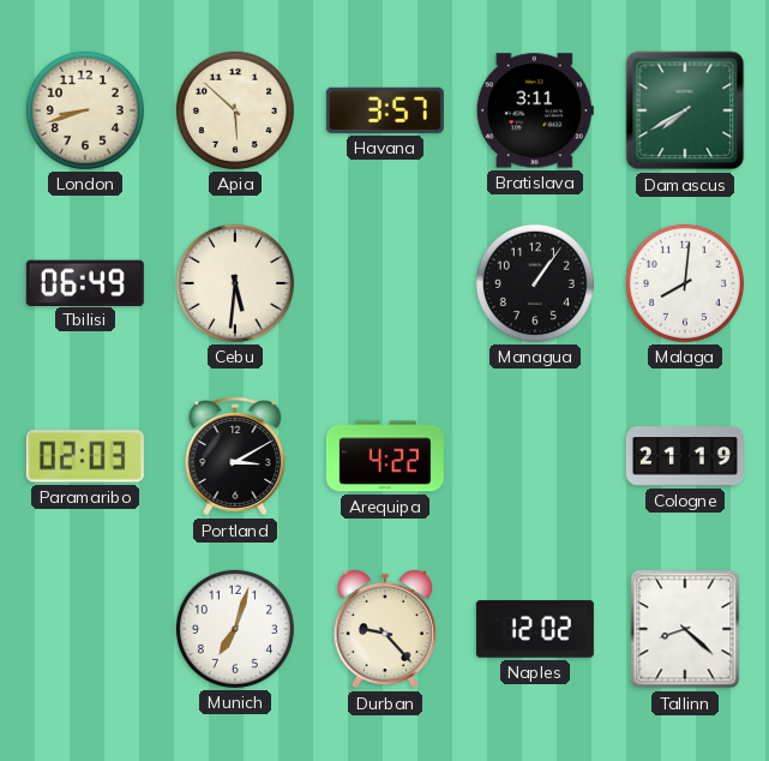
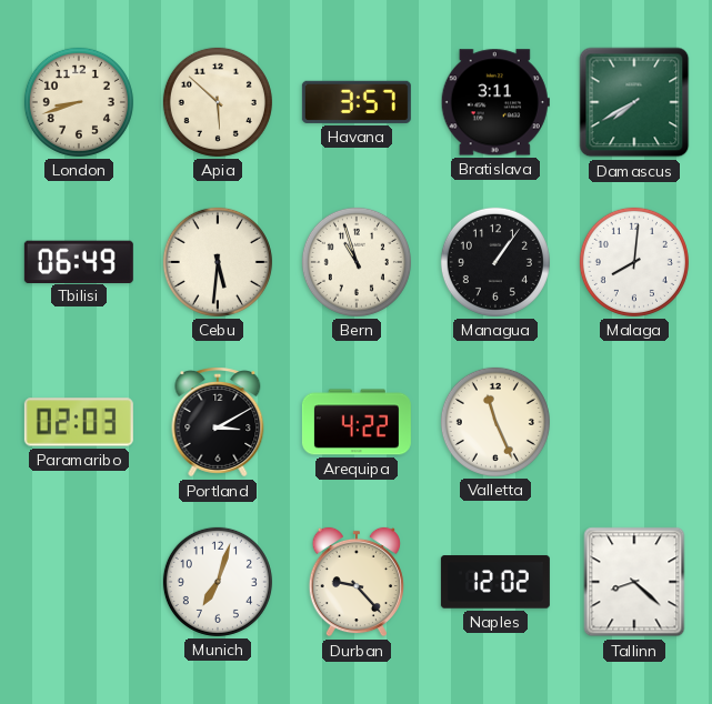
Bern: none -> 10:57
Valletta: none -> 11:26
Cologne: 21:19 -> none
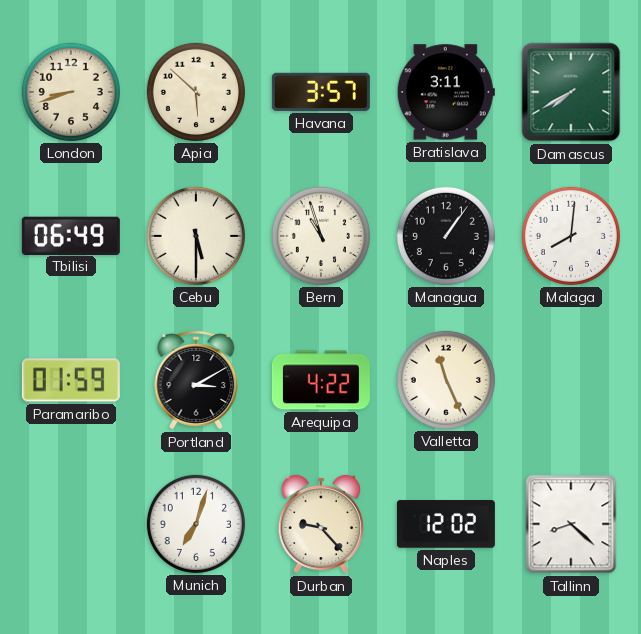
Cebu: 5:31 -> 5:30
Paramaribo: 02:03 -> 01:59
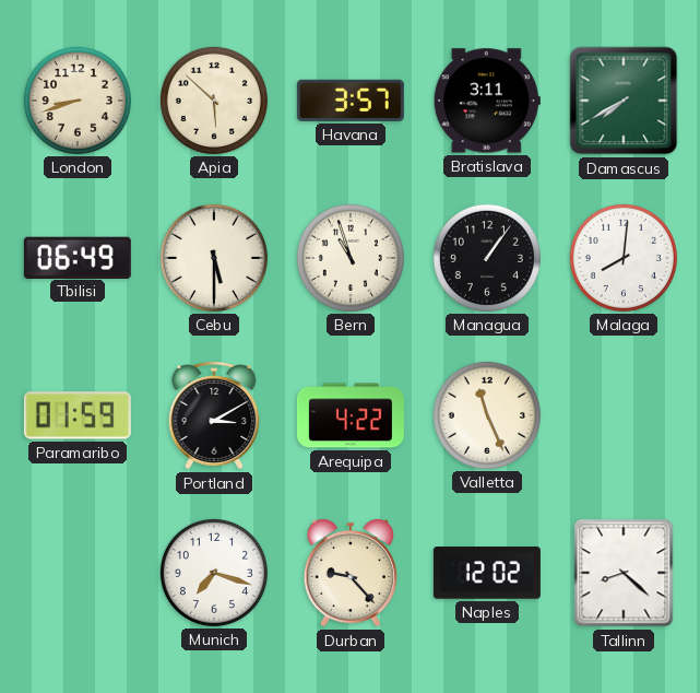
Munich: 7:03 -> 7:18
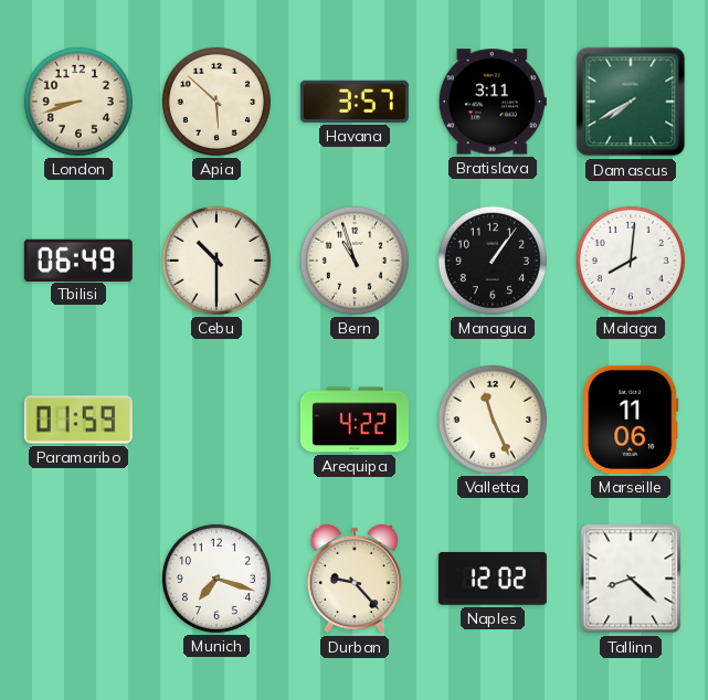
Cebu: 5:30 -> 10:30
Portland: 3:10 -> none
Marseille: none -> 11:06
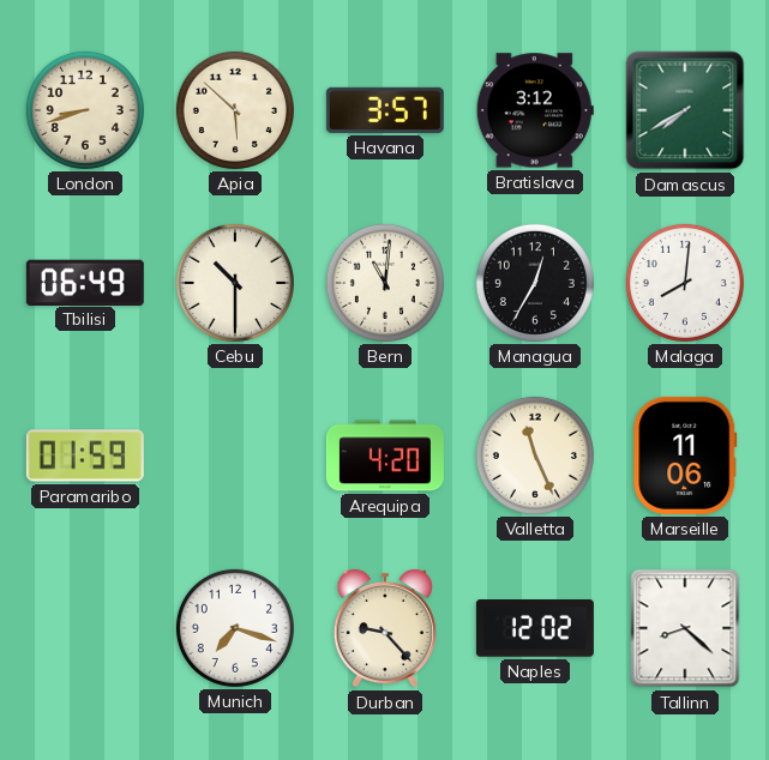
Bratislava: 3:11 -> 3:12
Bern: 10:57 -> 11:01
Managua: 1:06 -> 12:35
Arequipa: 4:22 -> 4:20
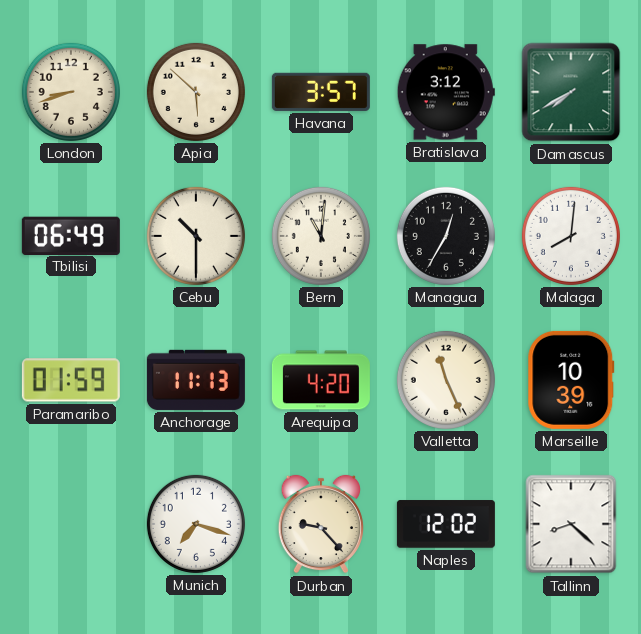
Anchorage: none -> 11:13
Marseille: 11:06 -> 10:39
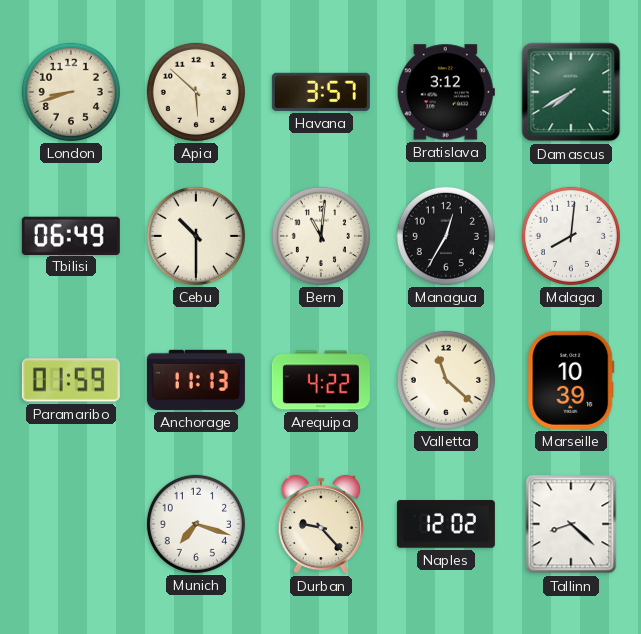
Arequipa: 4:20 -> 4:22
Valletta: 11:26 -> 11:22
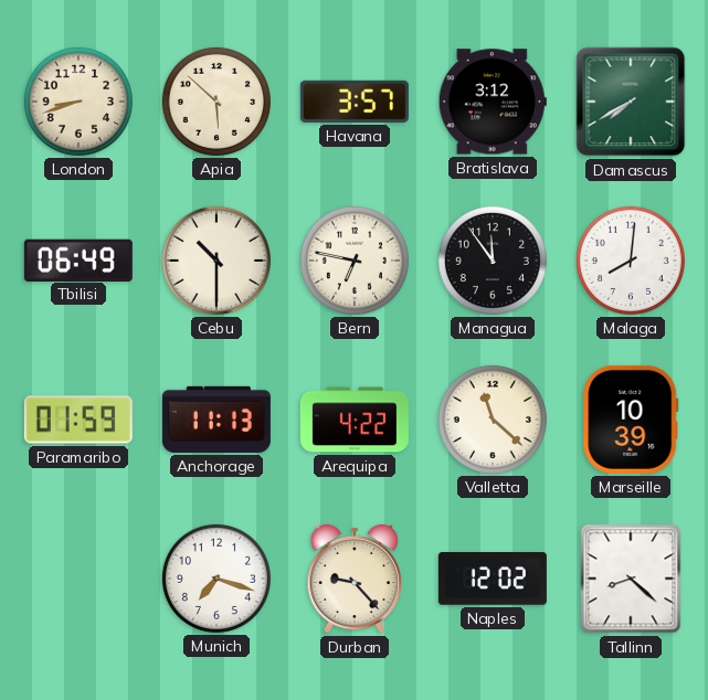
Bern: 11:01 -> 6:47
Managua: 12:35 -> 11:54
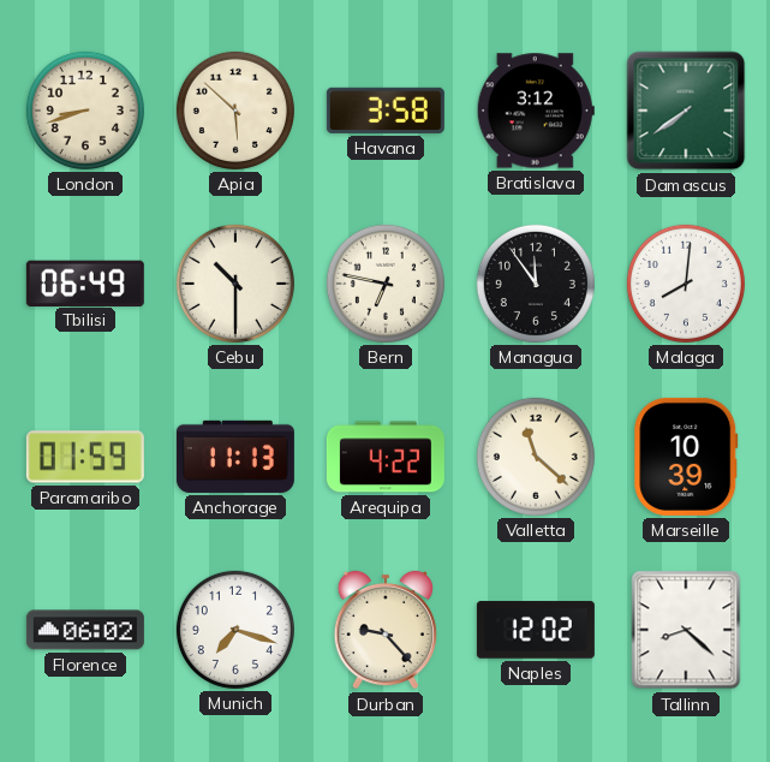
Havana: 3:57 -> 3:58
Damascus: 7:40 -> 7:39
Florence: none -> 06:02
